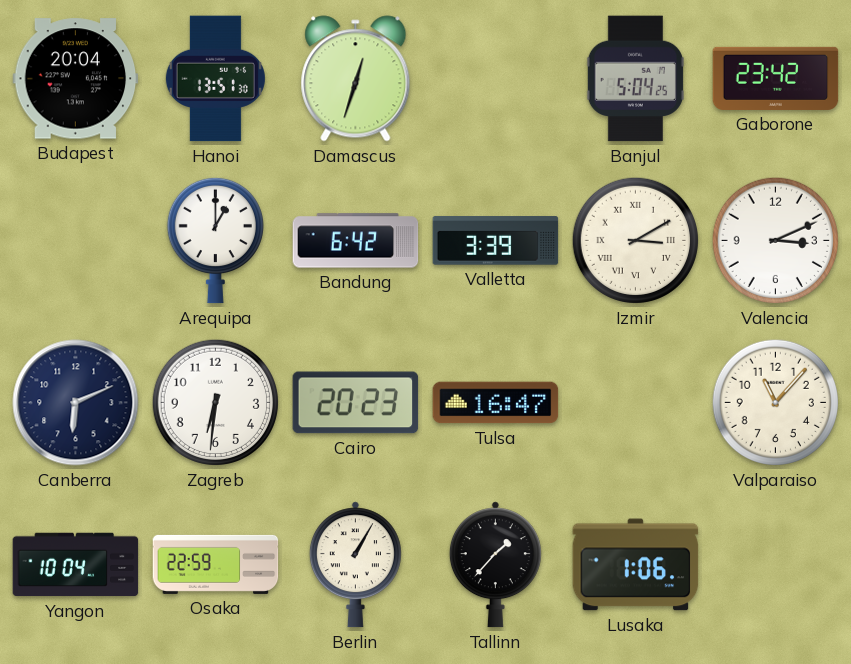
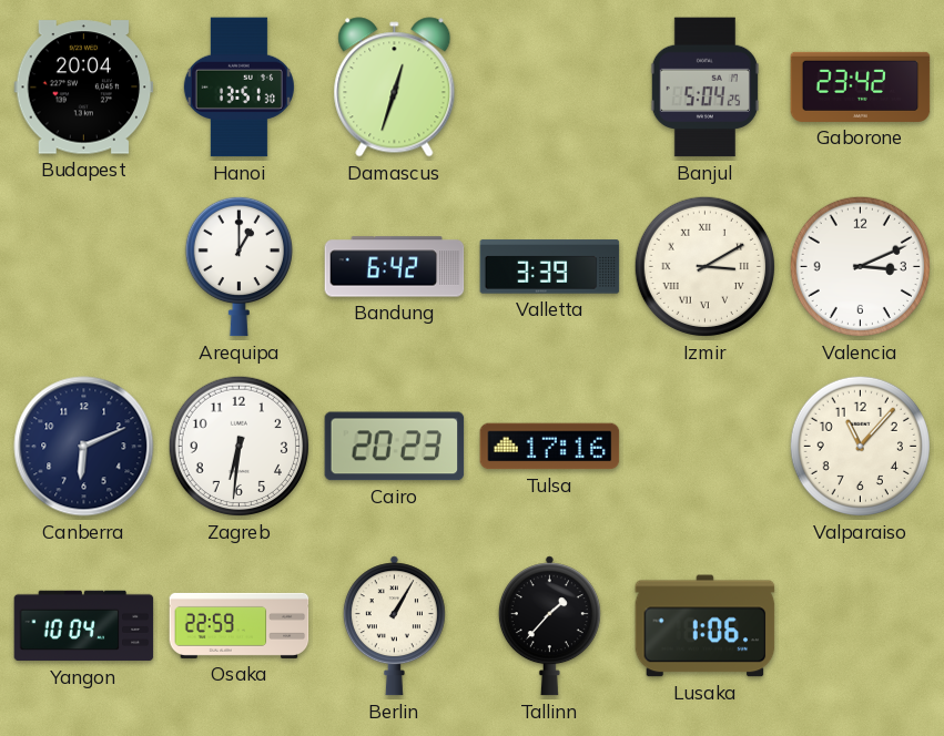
Tulsa: 16:47 -> 17:16
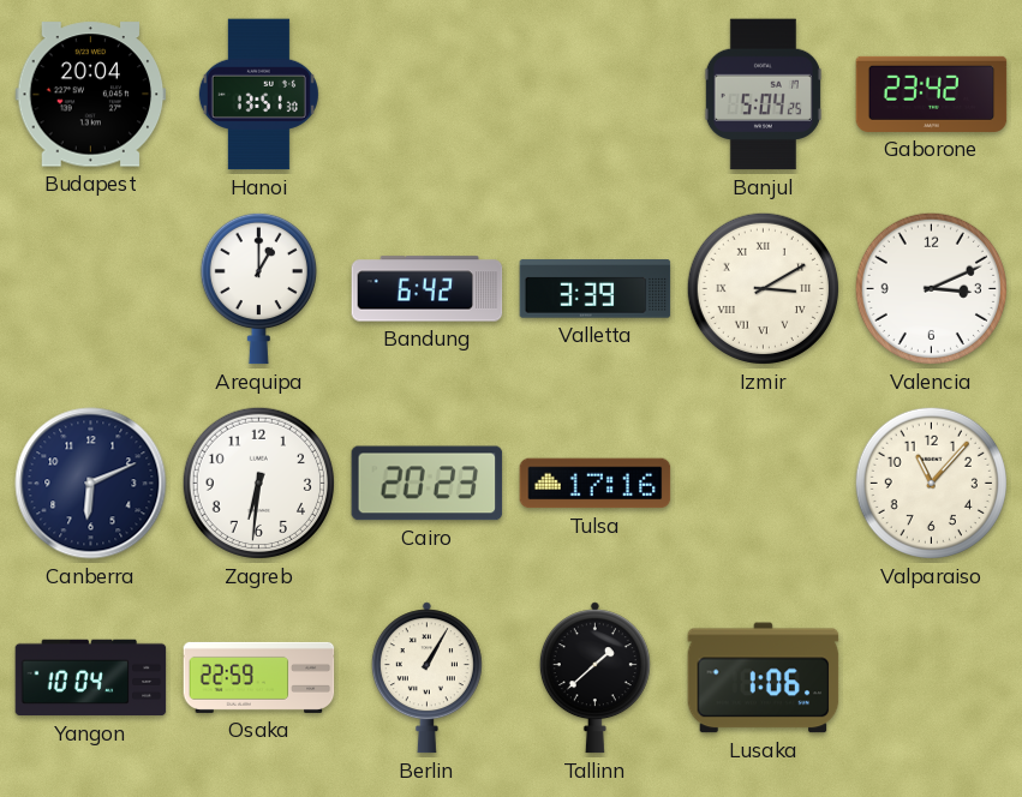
Damascus: 12:33 -> none
Tallinn: 1:37 -> 1:38
